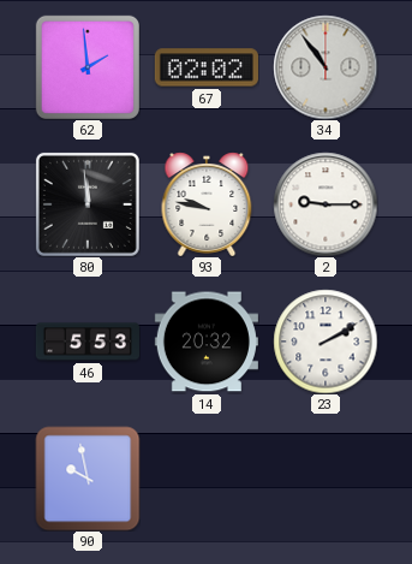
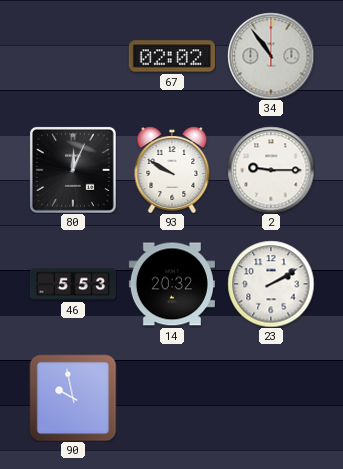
62: 1:59 -> none
80: 11:59 -> 12:04
93: 9:47 -> 9:50
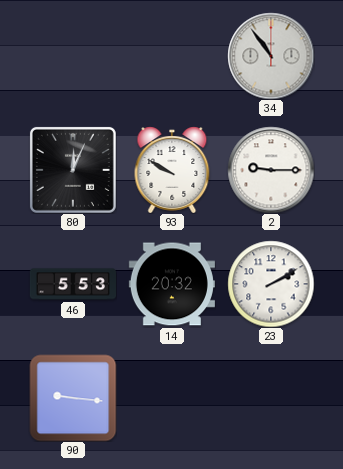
67: 02:02 -> none
90: 9:58 -> 9:16
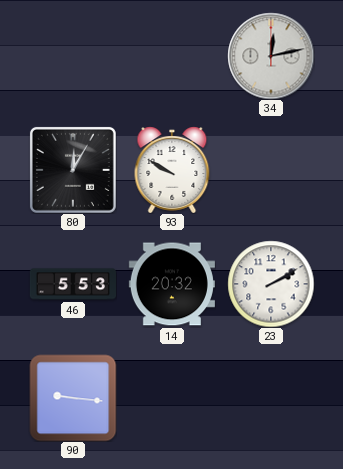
34: 10:54 -> 12:13
80: 12:04 -> 12:05
2: 9:15 -> none
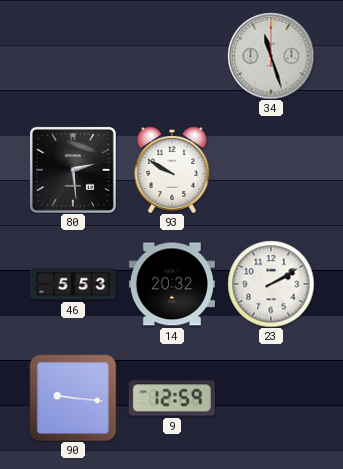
34: 12:13 -> 11:27
80: 12:05 -> 2:29
9: none -> 12:59
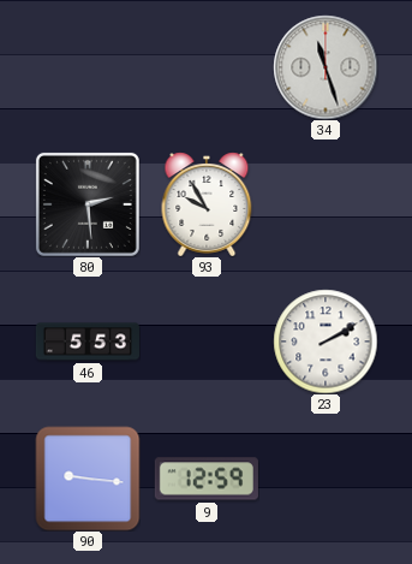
93: 9:50 -> 9:55
14: 20:32 -> none
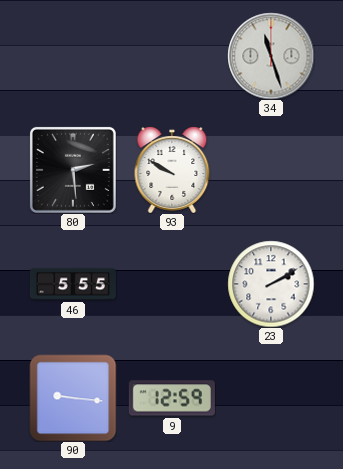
93: 9:55 -> 9:50
46: 5:53 -> 5:55
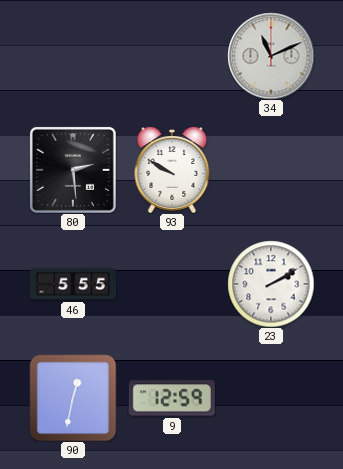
34: 11:27 -> 11:11
90: 9:16 -> 12:32
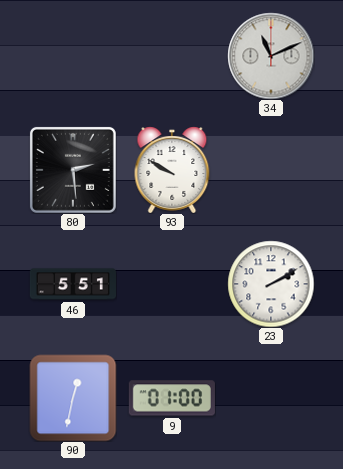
46: 5:55 -> 5:51
9: 12:59 -> 01:00
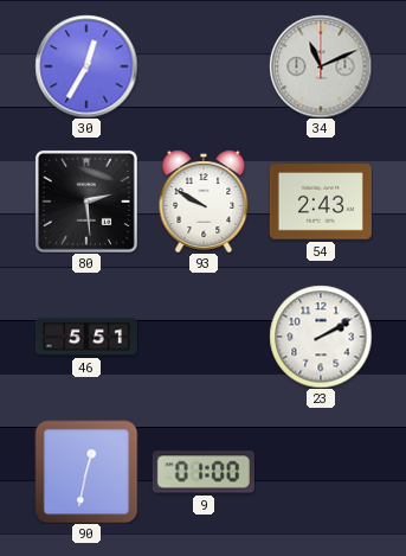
30: none -> 12:35
54: none -> 2:43
